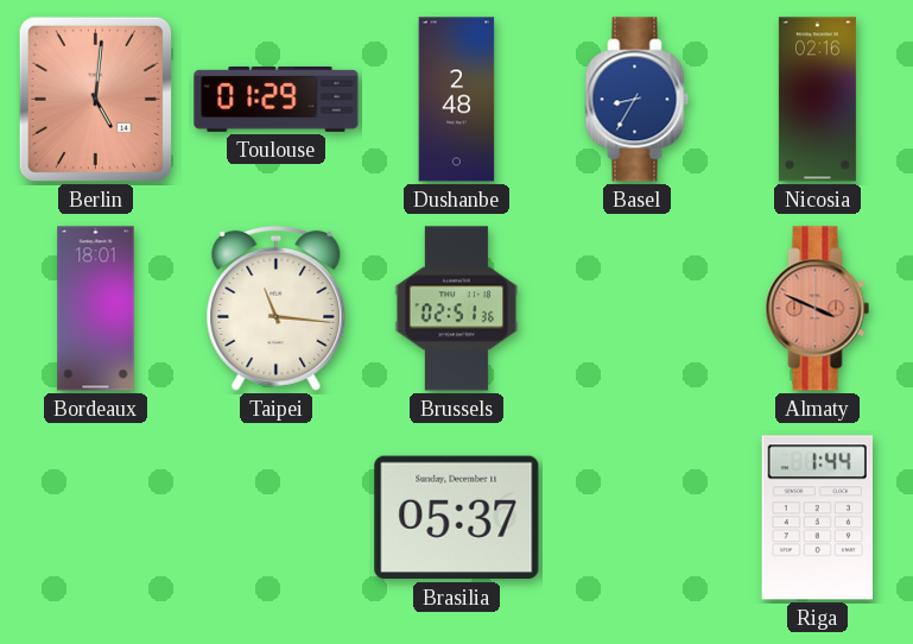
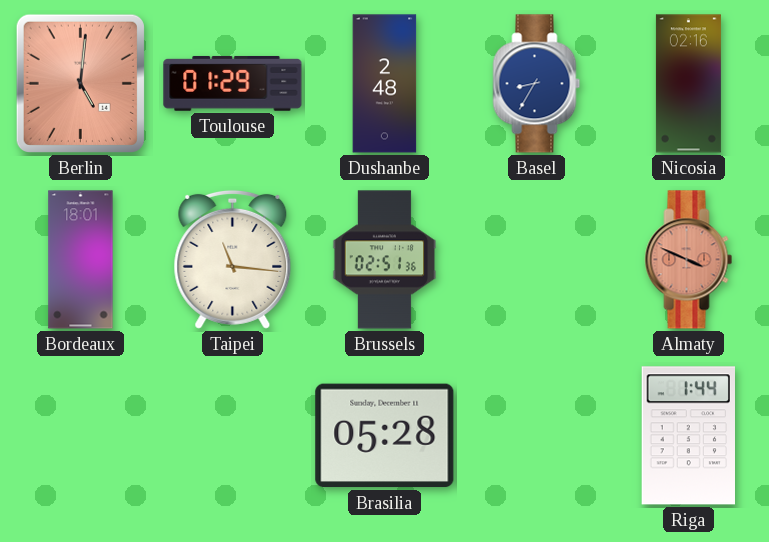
Brasilia: 05:37 -> 05:28
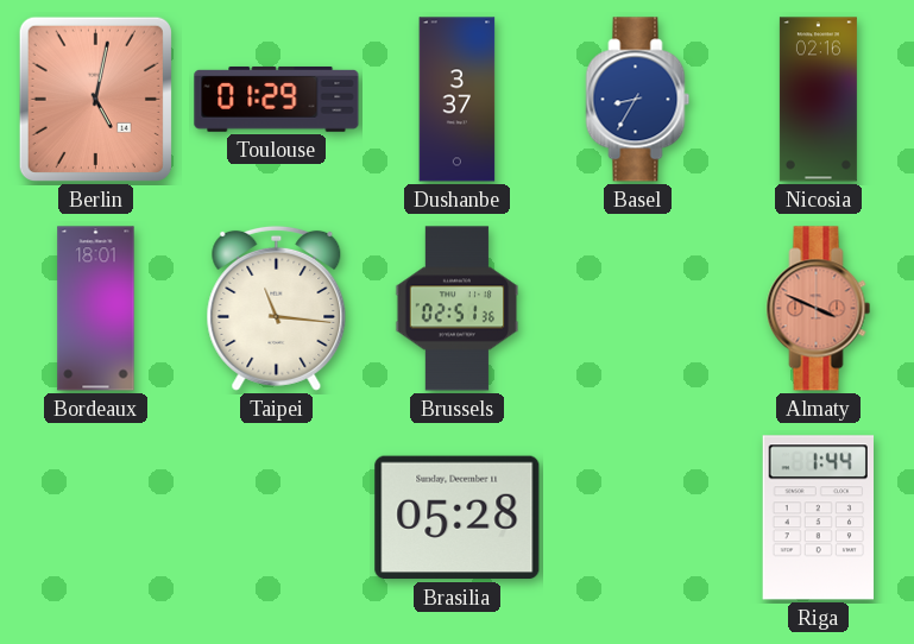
Berlin: 5:01 -> 5:02
Dushanbe: 2:48 -> 3:37
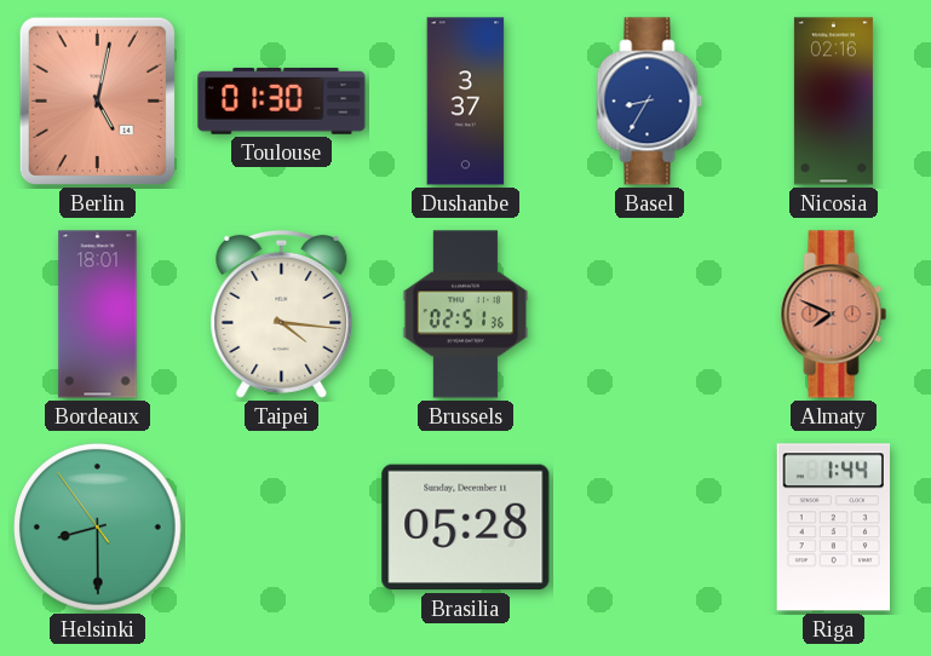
Toulouse: 01:29 -> 01:30
Taipei: 11:16 -> 4:16
Almaty: 3:49 -> 7:49
Helsinki: none -> 8:29
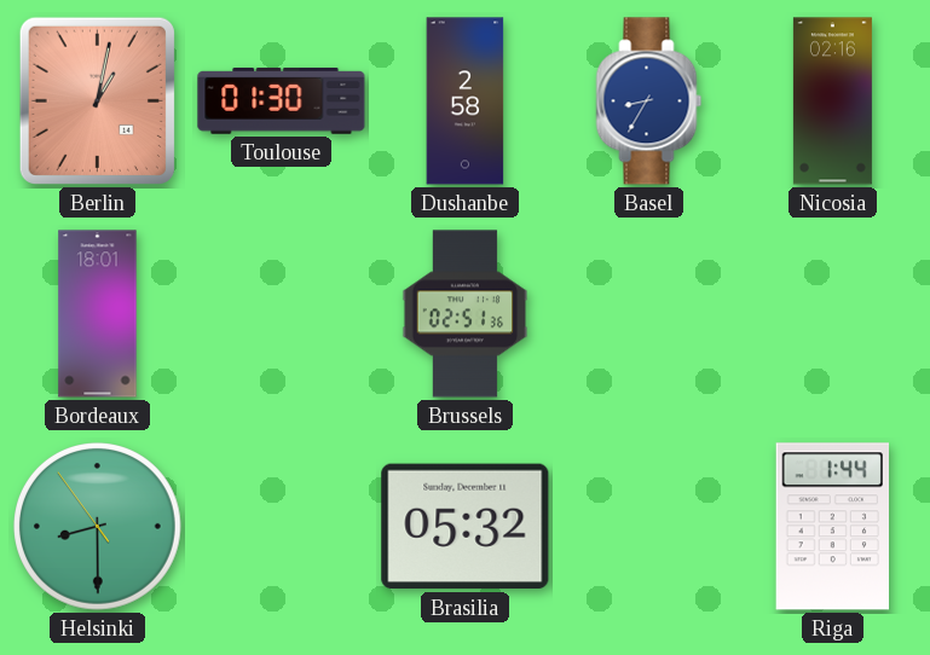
Berlin: 5:02 -> 1:02
Dushanbe: 3:37 -> 2:58
Taipei: 4:16 -> none
Almaty: 7:49 -> none
Brasilia: 05:28 -> 05:32
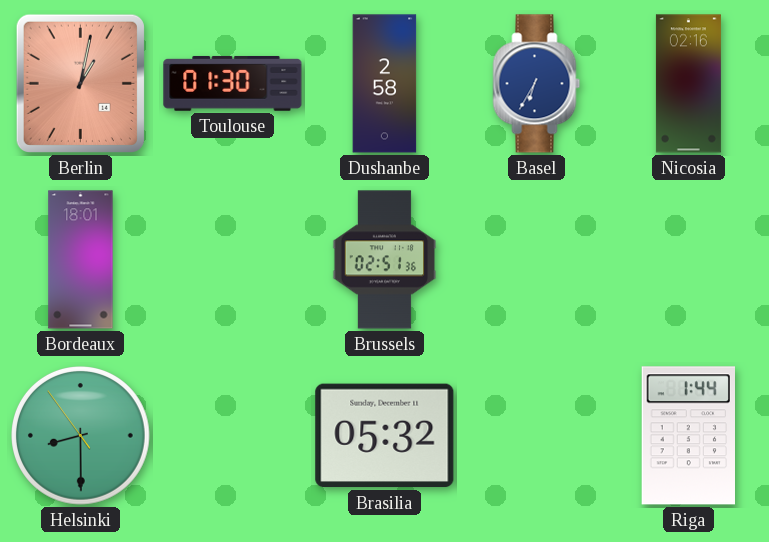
Basel: 8:35 -> 6:35
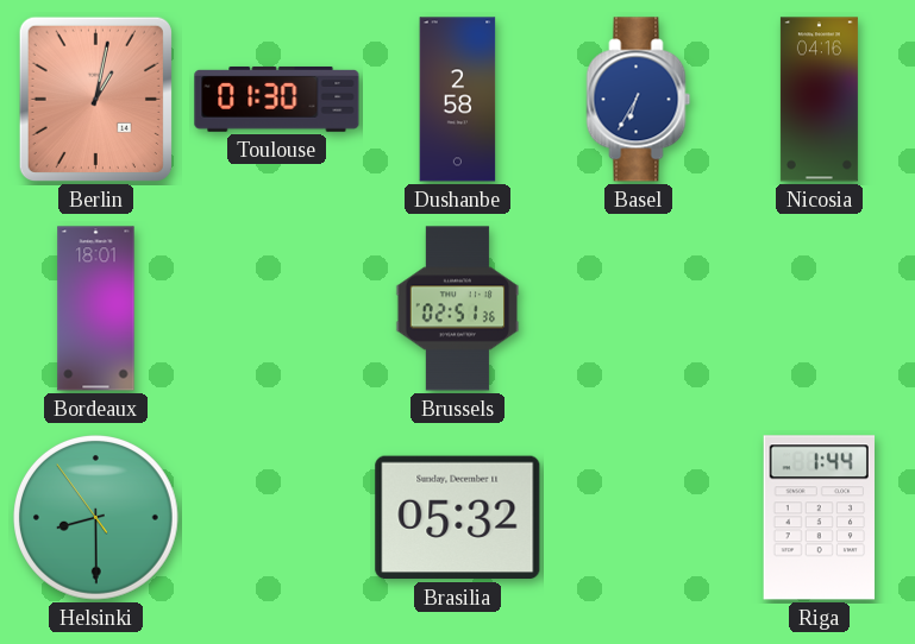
Nicosia: 02:16 -> 04:16
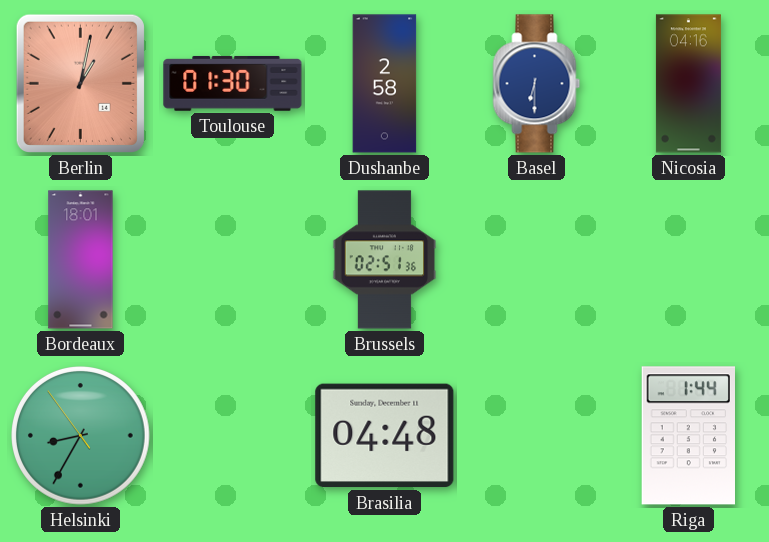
Basel: 6:35 -> 6:30
Helsinki: 8:29 -> 8:34
Brasilia: 05:32 -> 04:48
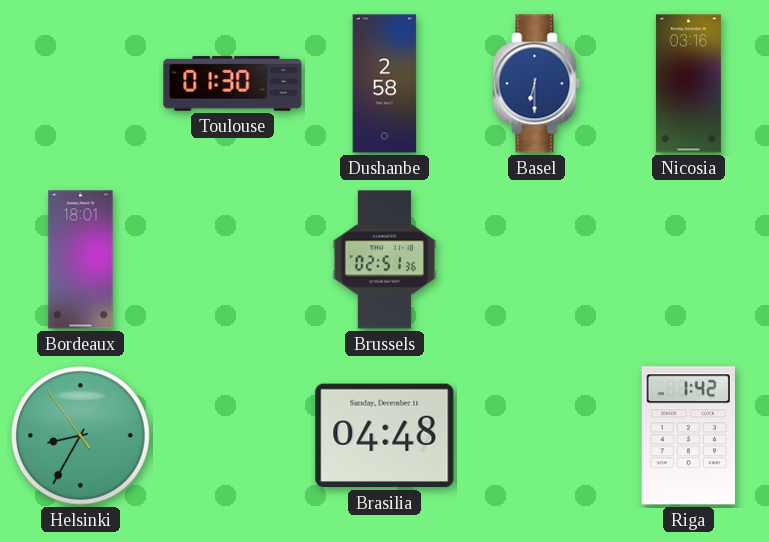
Berlin: 1:02 -> none
Nicosia: 04:16 -> 03:16
Riga: 1:44 -> 1:42
